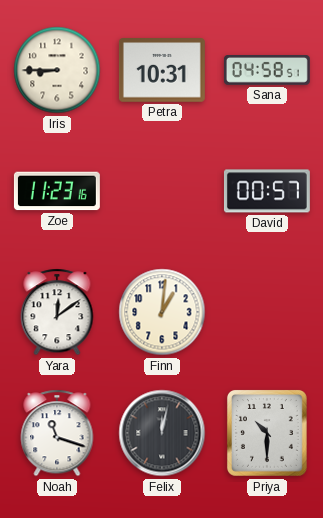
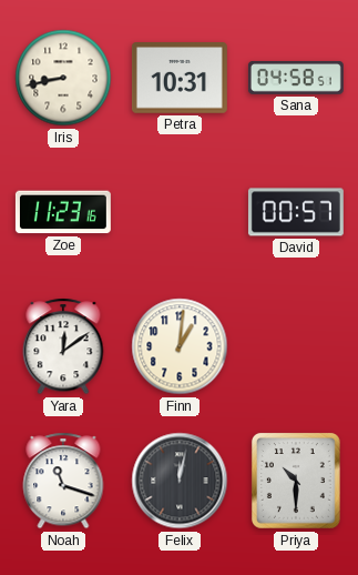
Iris: 8:45 -> 8:43
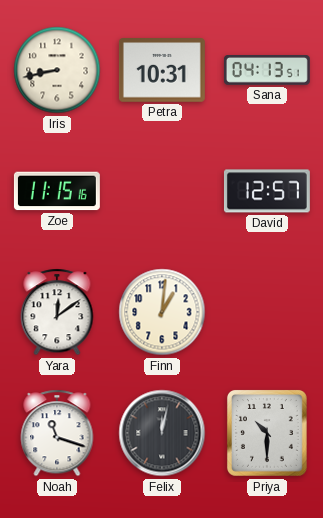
Sana: 04:58 -> 04:13
Zoe: 11:23 -> 11:15
David: 00:57 -> 12:57
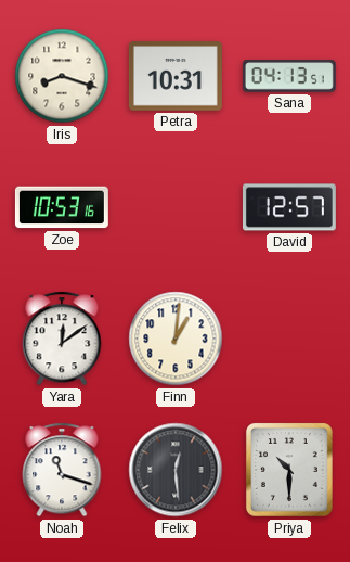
Iris: 8:43 -> 8:18
Zoe: 11:15 -> 10:53
Felix: 12:02 -> 12:29
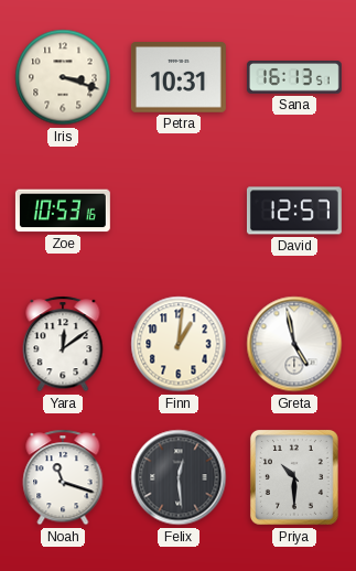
Iris: 8:18 -> 3:18
Sana: 04:13 -> 16:13
Greta: none -> 4:58
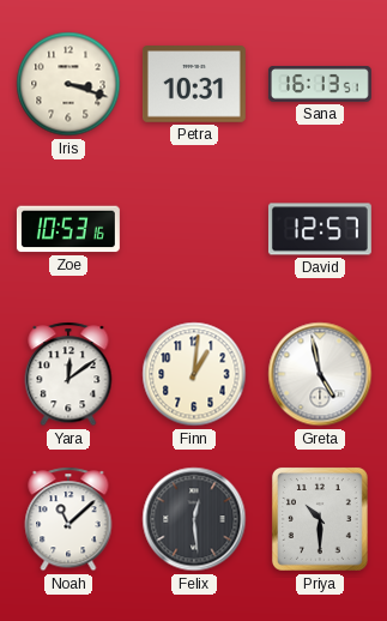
Noah: 11:18 -> 11:08
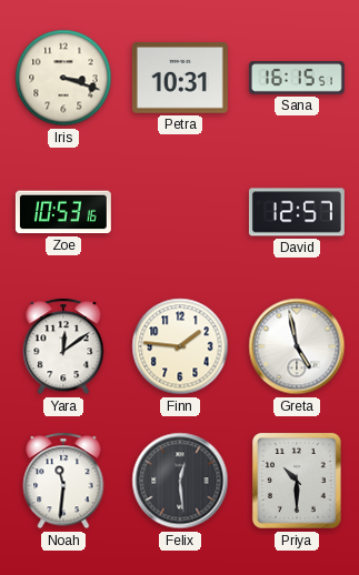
Sana: 16:13 -> 16:15
Finn: 1:01 -> 1:46
Noah: 11:08 -> 11:31
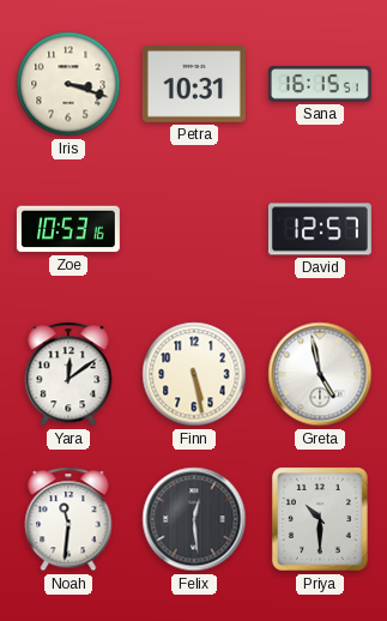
Finn: 1:46 -> 5:28
